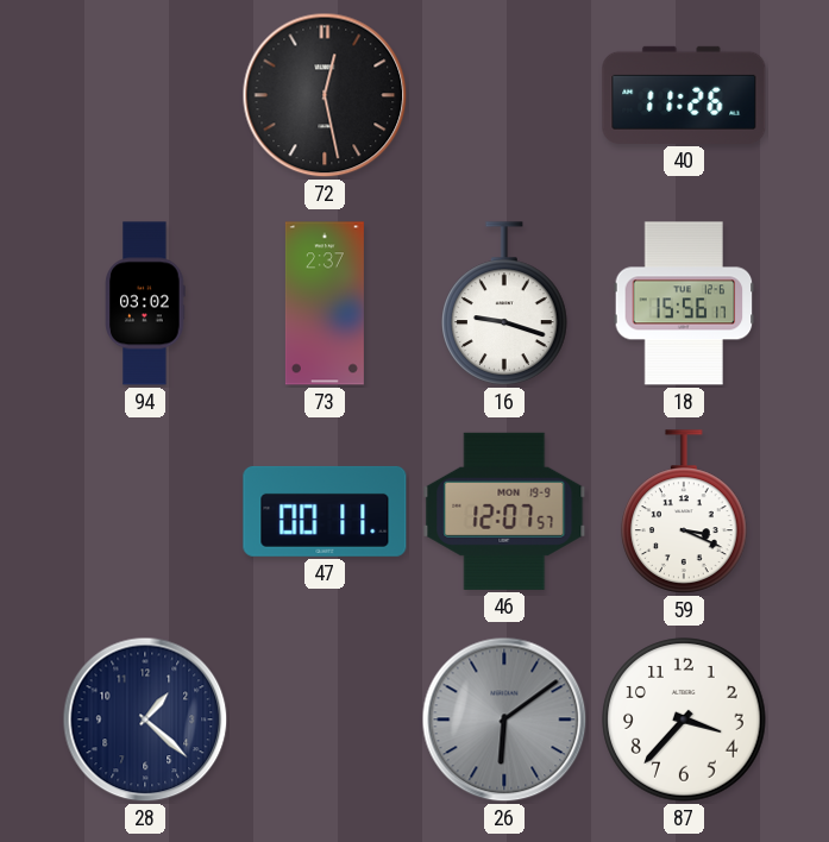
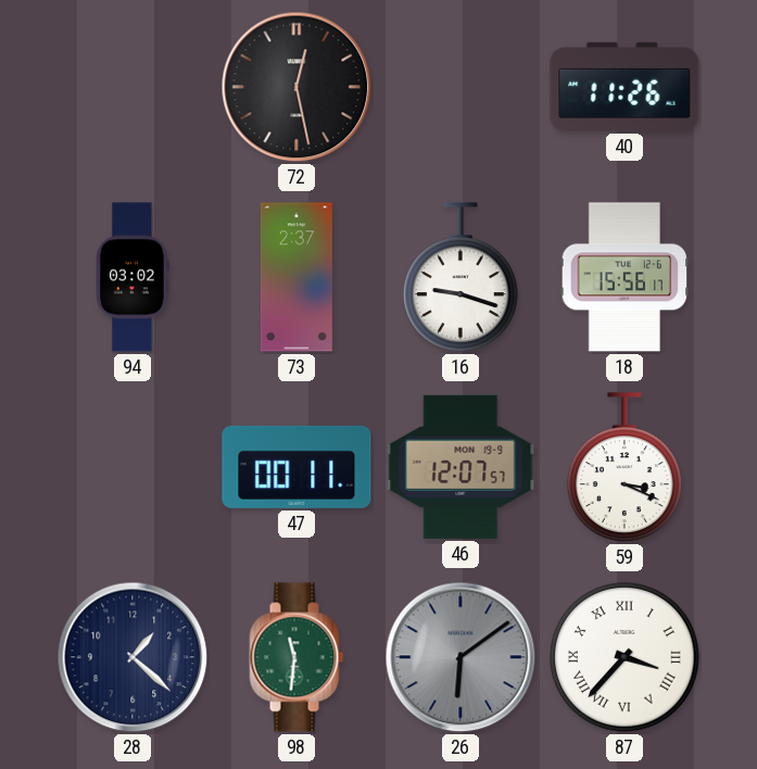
98: none -> 11:31
87 numerals: Arabic -> Roman
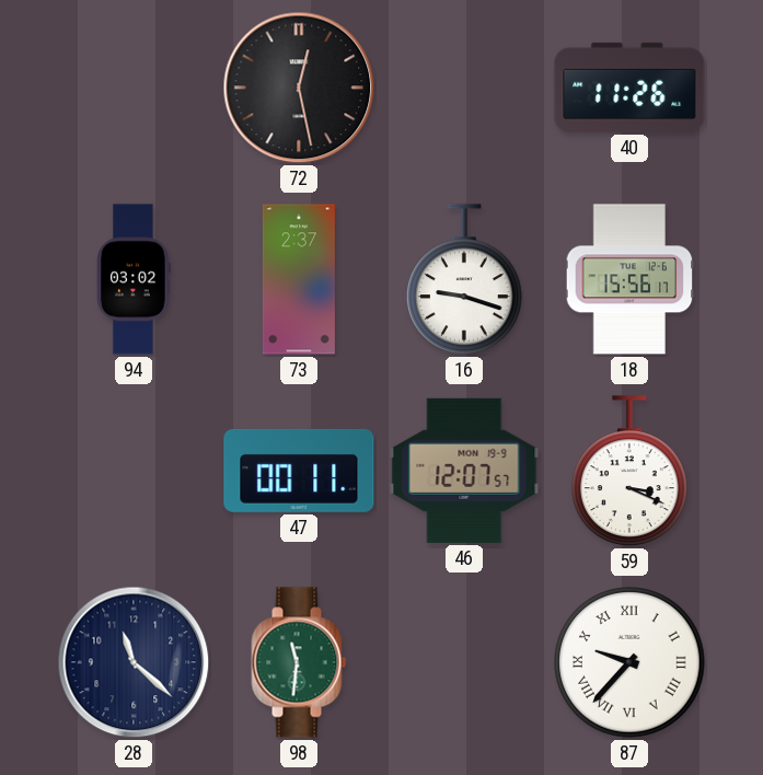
28: 1:22 -> 11:22
26: 6:09 -> none
87: 3:37 -> 9:37
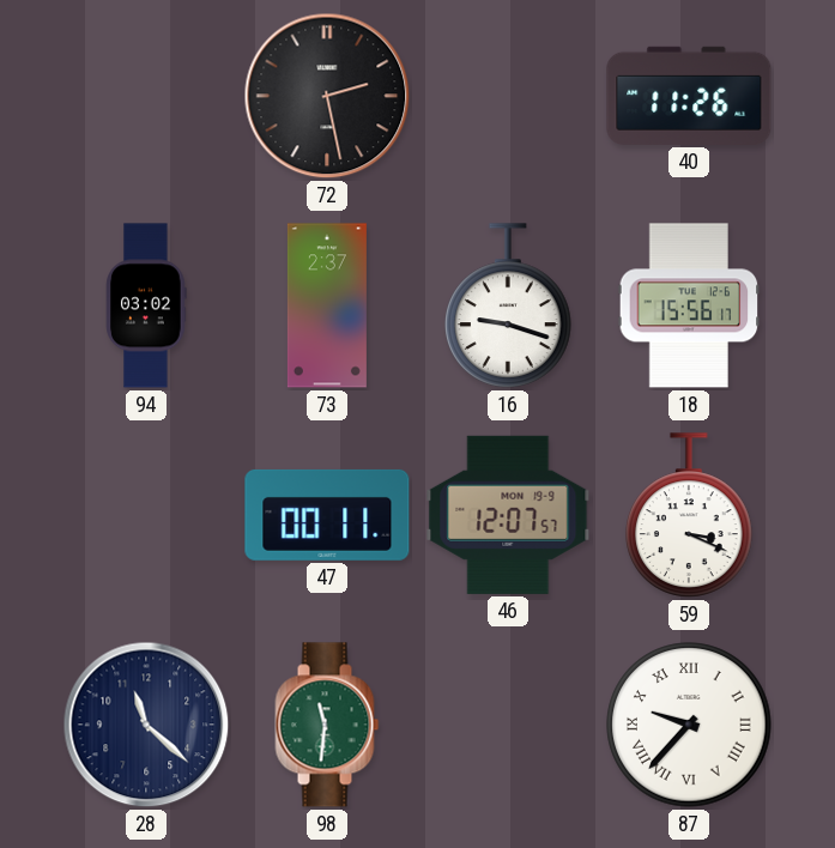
72: 12:28 -> 2:28
